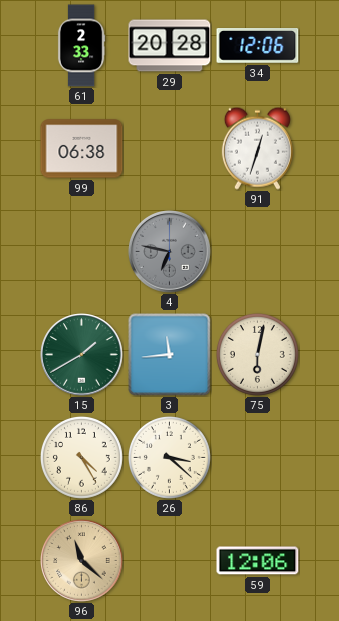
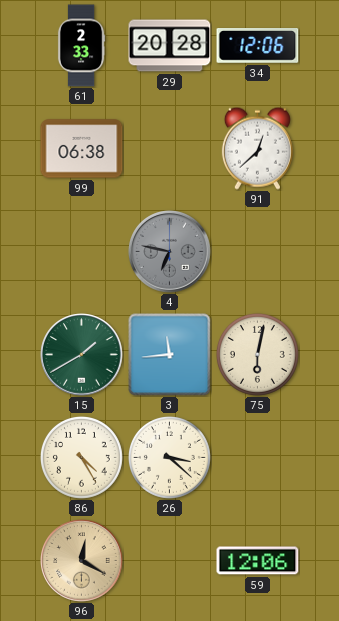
91: 12:33 -> 12:38
96: 11:22 -> 12:20
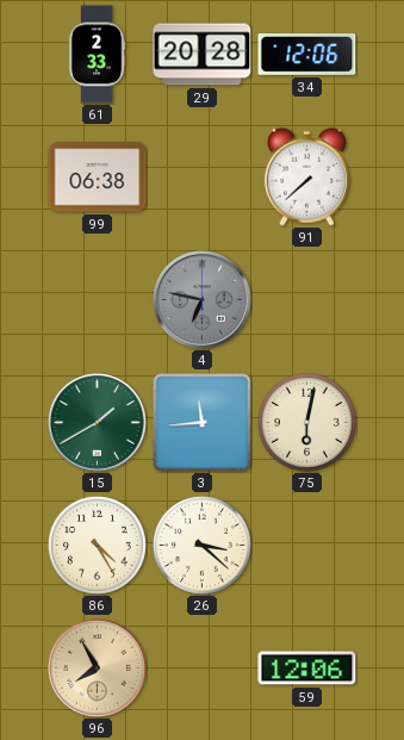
91: 12:38 -> 7:38
96: 12:20 -> 7:55
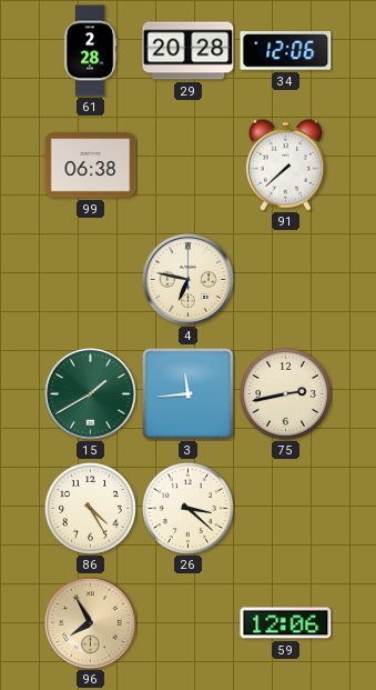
61: 2:33 -> 2:28
4 dial: grey -> cream
75: 6:02 -> 2:43
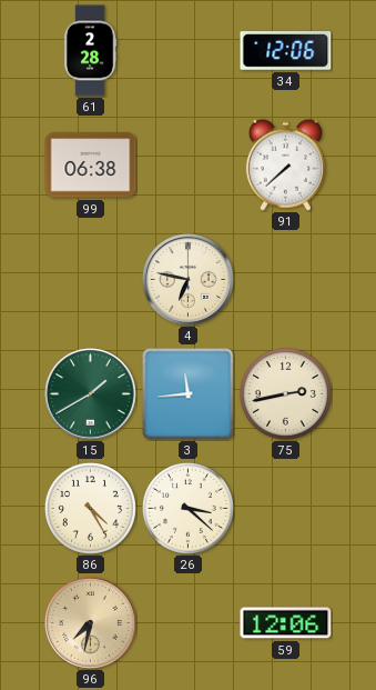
29: 20:28 -> none
96: 7:55 -> 7:32
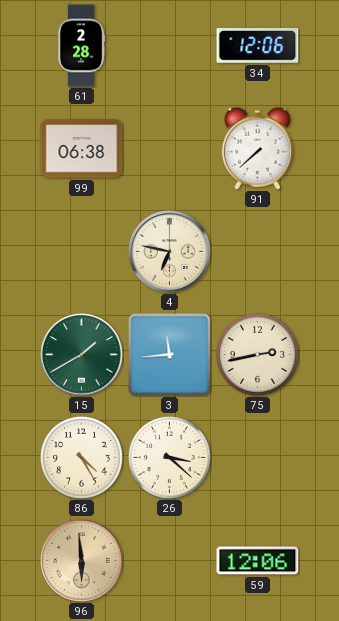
96: 7:32 -> 5:59
